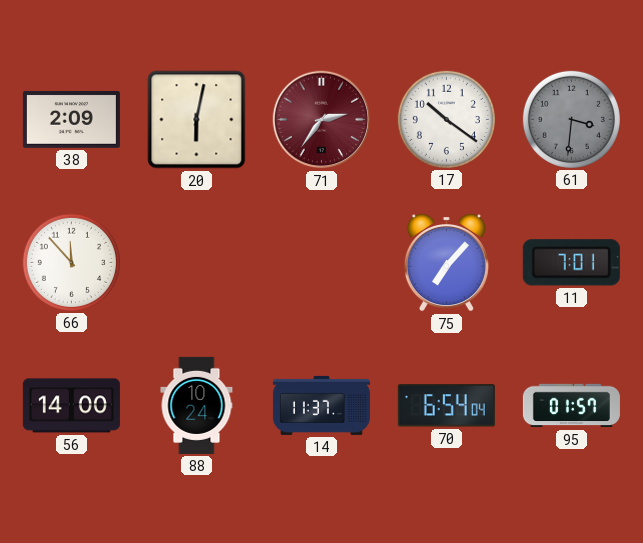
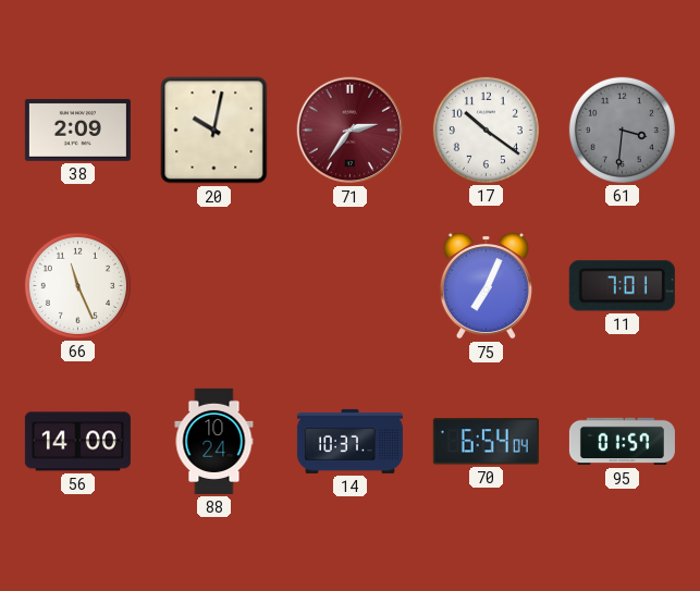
20: 6:02 -> 10:02
66: 11:53 -> 11:26
75: 7:07 -> 7:04
14: 11:37 -> 10:37
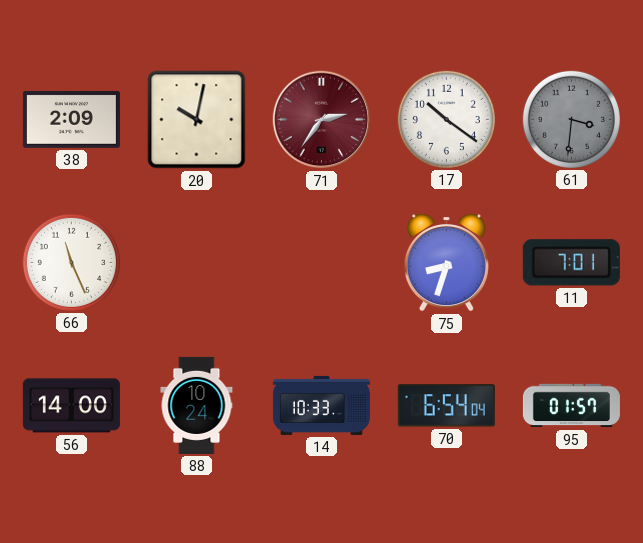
75: 7:04 -> 8:33
14: 10:37 -> 10:33
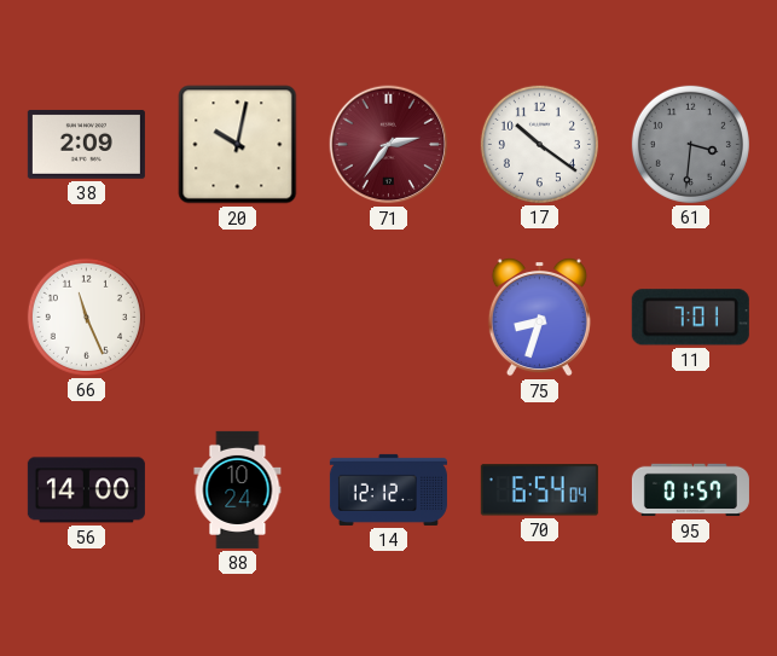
14: 10:33 -> 12:12
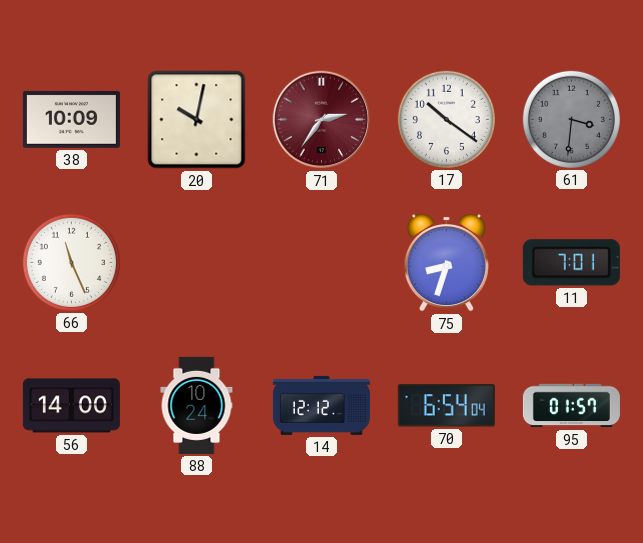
38: 2:09 -> 10:09
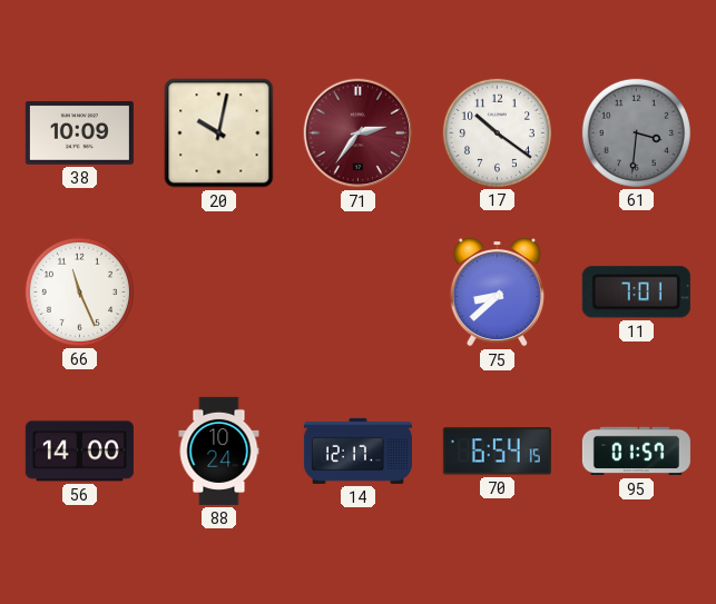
75: 8:33 -> 8:38
14: 12:12 -> 12:17
70: 6:54:04 -> 6:54:15
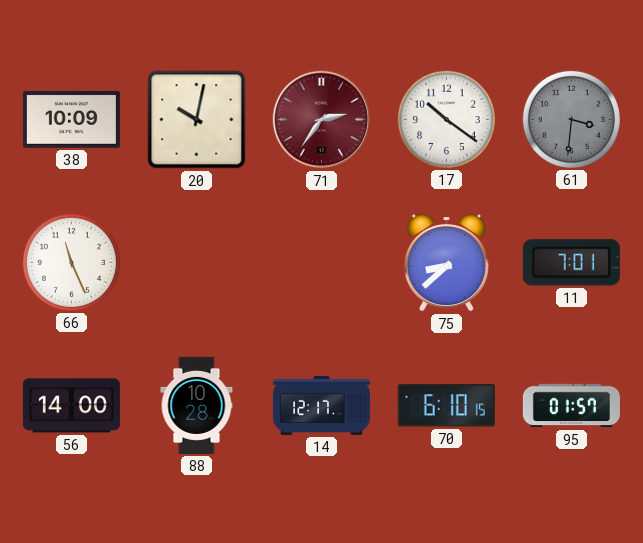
88: 10:24 -> 10:28
70: 6:54 -> 6:10
